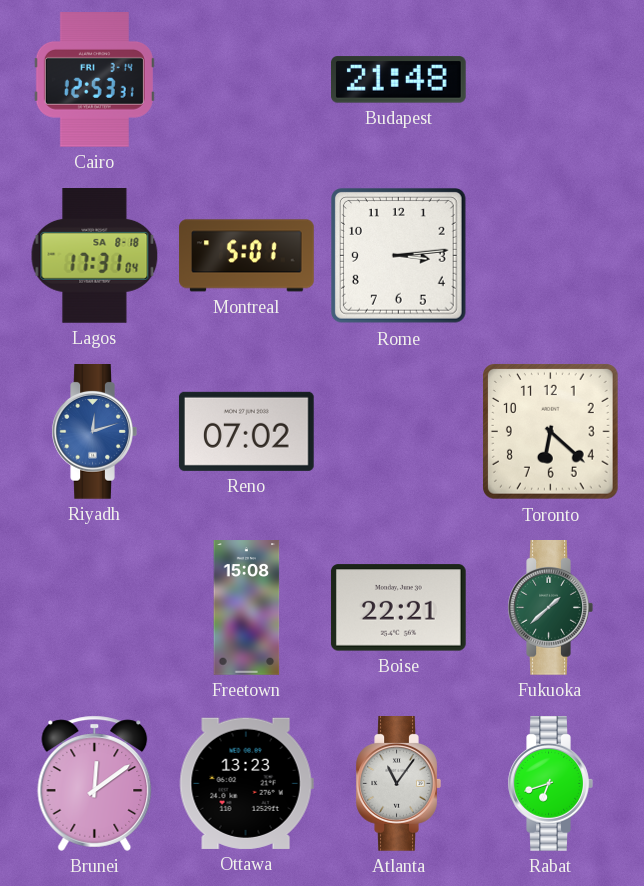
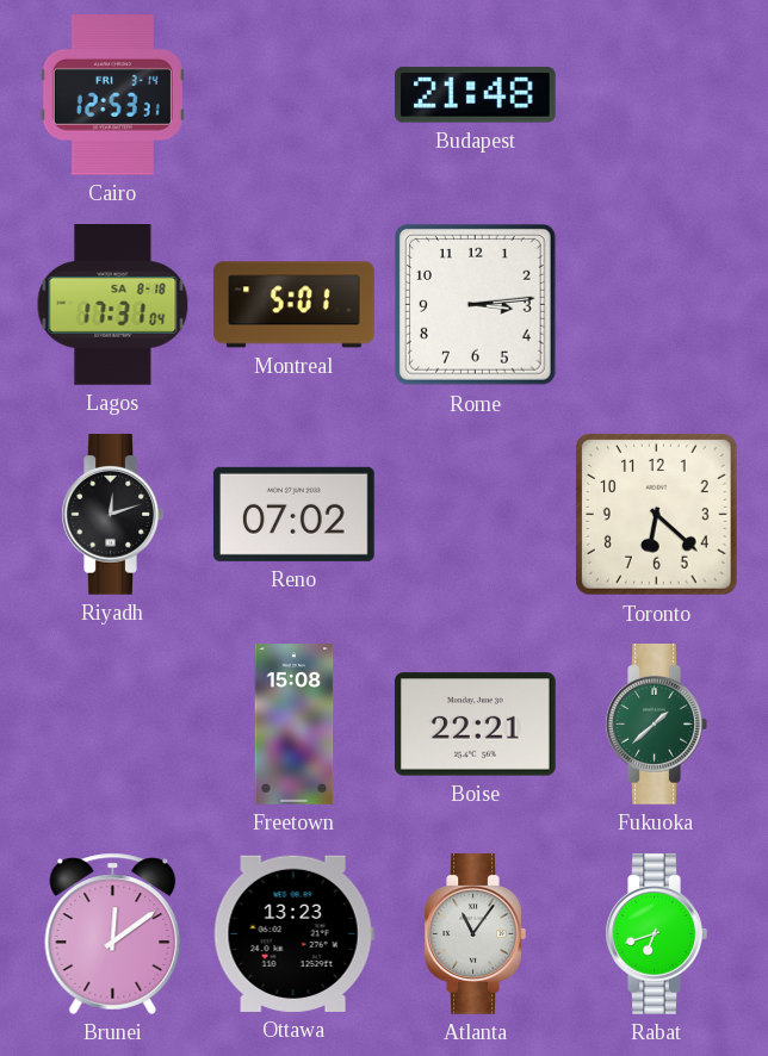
Riyadh dial: blue -> black
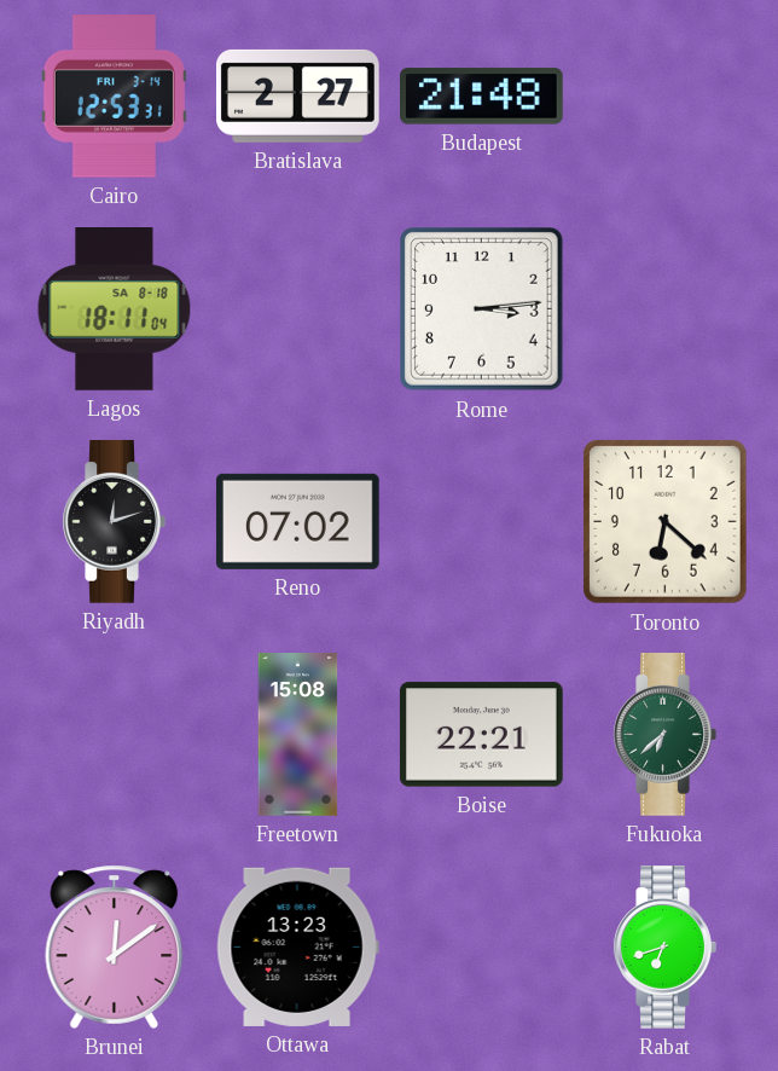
Bratislava: none -> 2:27
Lagos: 17:31 -> 18:11
Montreal: 5:01 -> none
Fukuoka: 1:38 -> 6:38
Atlanta: 11:06 -> none
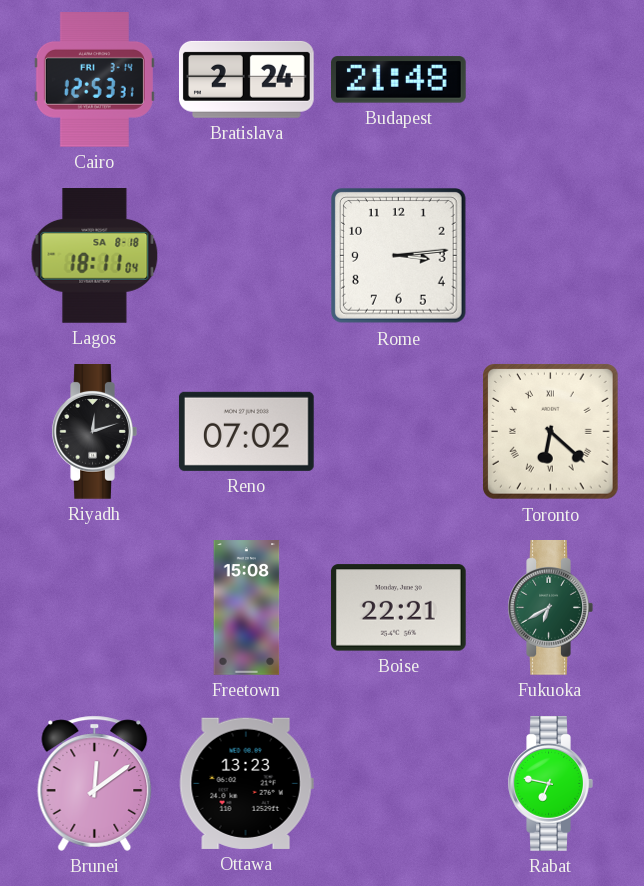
Bratislava: 2:27 -> 2:24
Toronto numerals: Arabic -> Roman
Fukuoka: 6:38 -> 6:40
Rabat: 6:42 -> 6:47
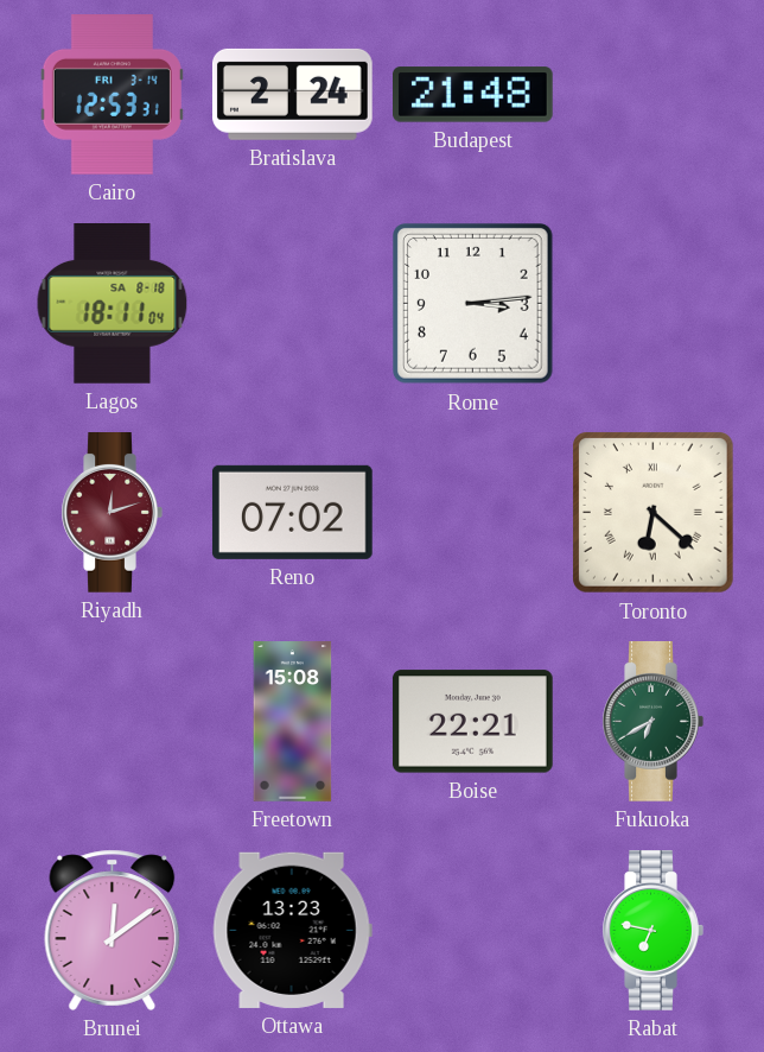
Riyadh dial: black -> burgundy
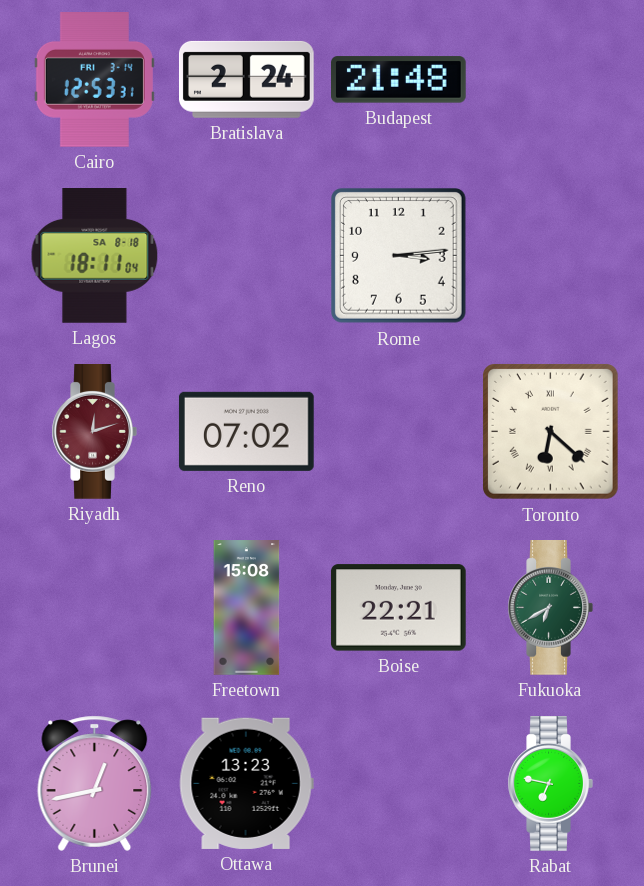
Brunei: 12:09 -> 12:43
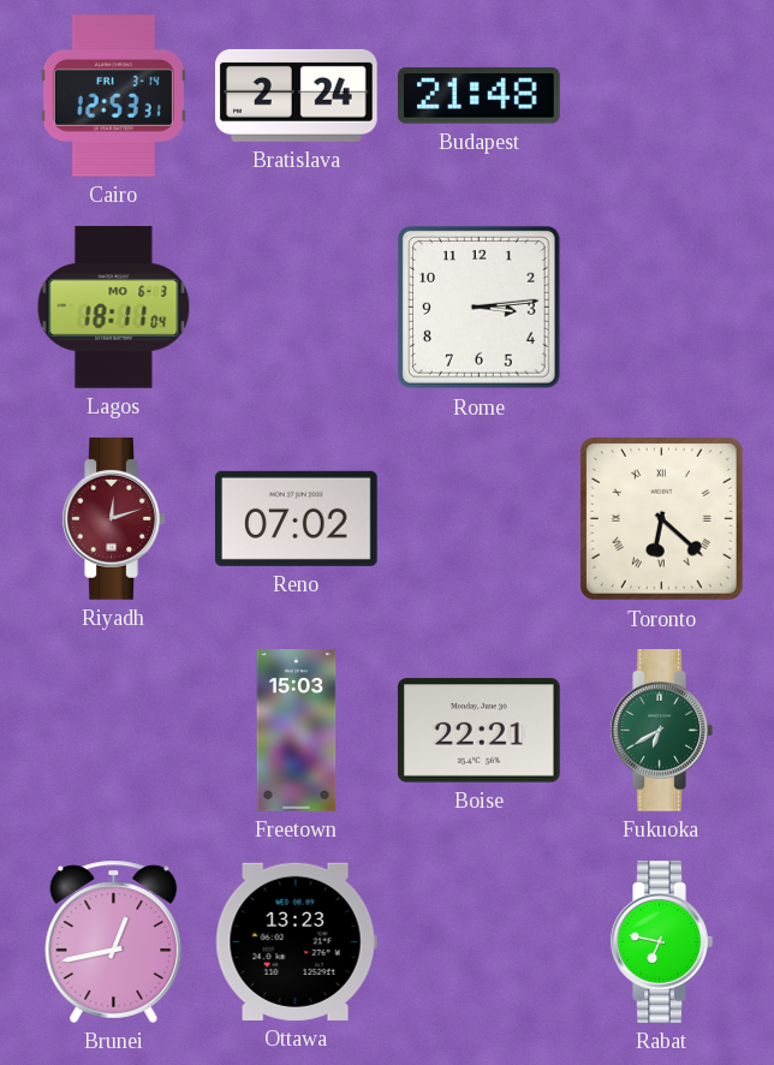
Lagos date: SA 8-18 -> MO 6-3
Freetown: 15:08 -> 15:03
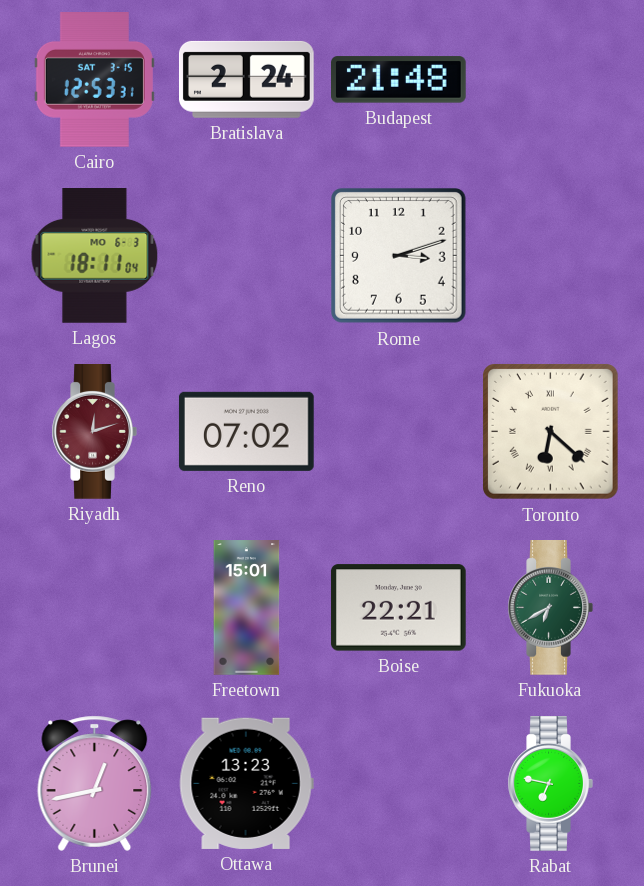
Cairo date: FRI 3-14 -> SAT 3-15
Rome: 3:14 -> 3:12
Freetown: 15:03 -> 15:01
